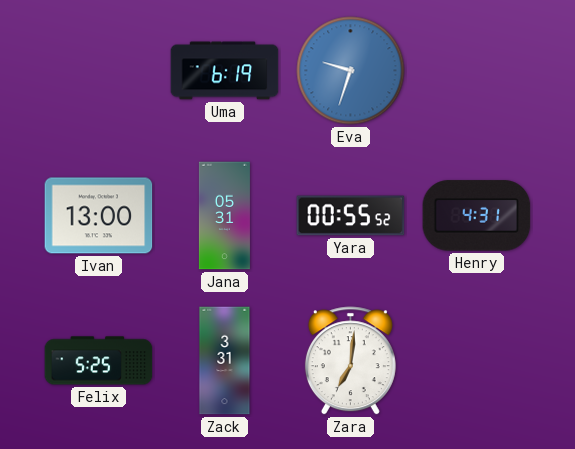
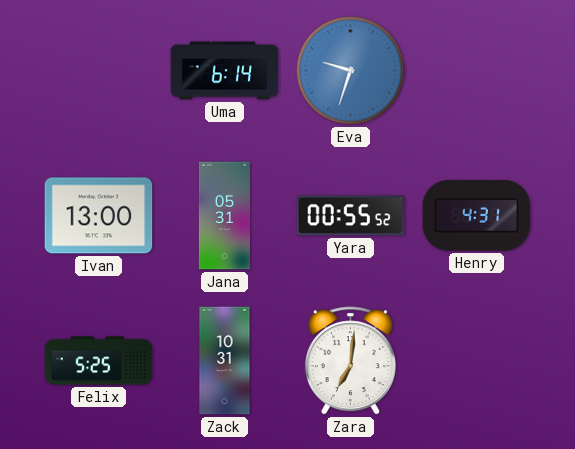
Uma: 6:19 -> 6:14
Zack: 3:31 -> 10:31
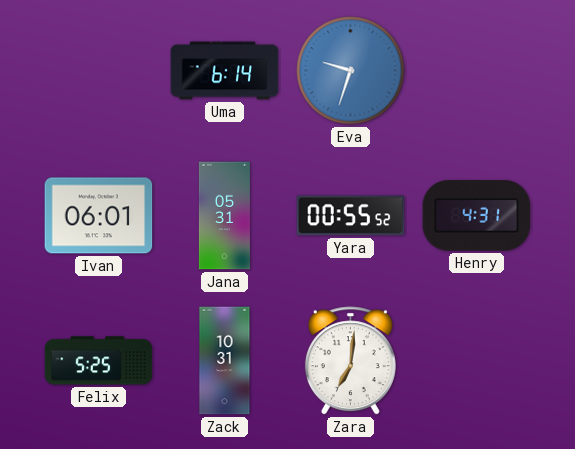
Ivan: 13:00 -> 06:01
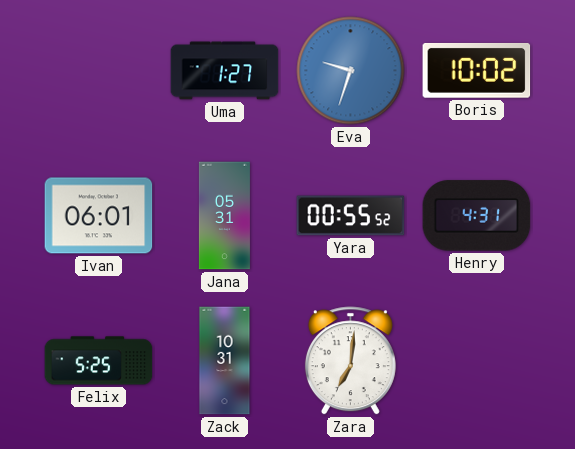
Uma: 6:14 -> 1:27
Boris: none -> 10:02
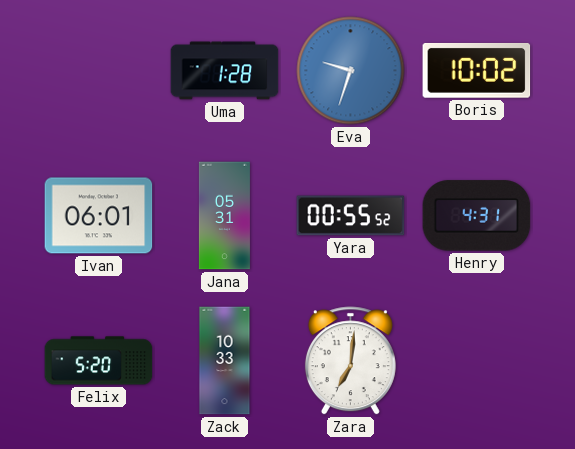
Uma: 1:27 -> 1:28
Felix: 5:25 -> 5:20
Zack: 10:31 -> 10:33
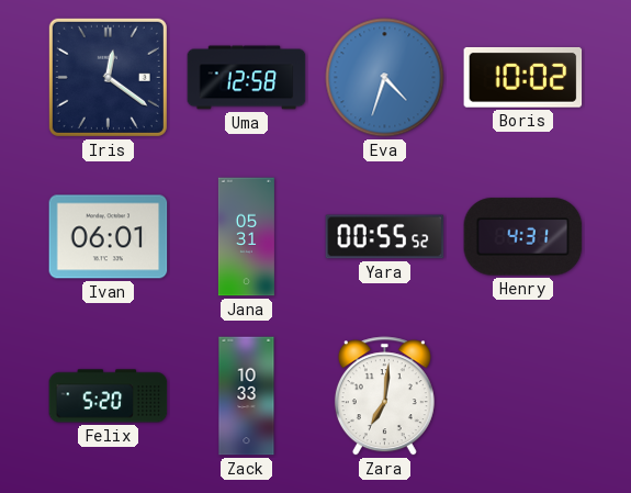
Iris: none -> 12:21
Uma: 1:28 -> 12:58
Eva: 9:33 -> 4:33
